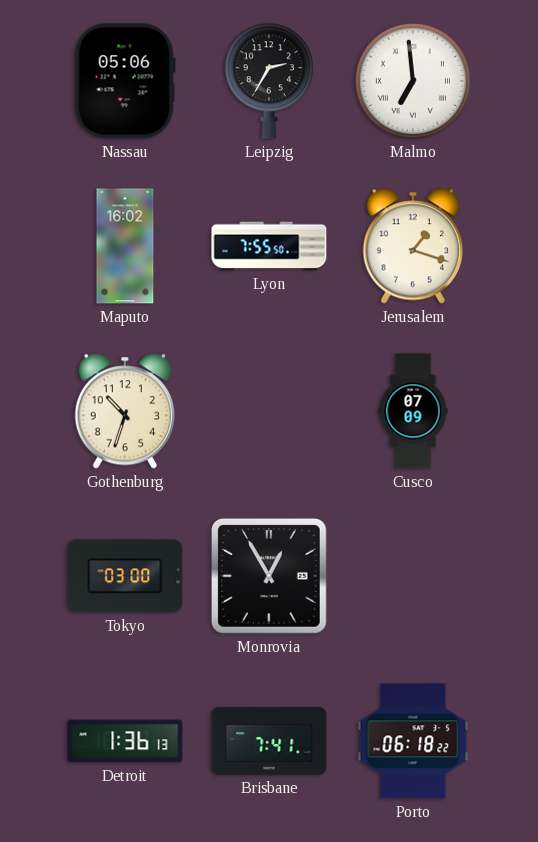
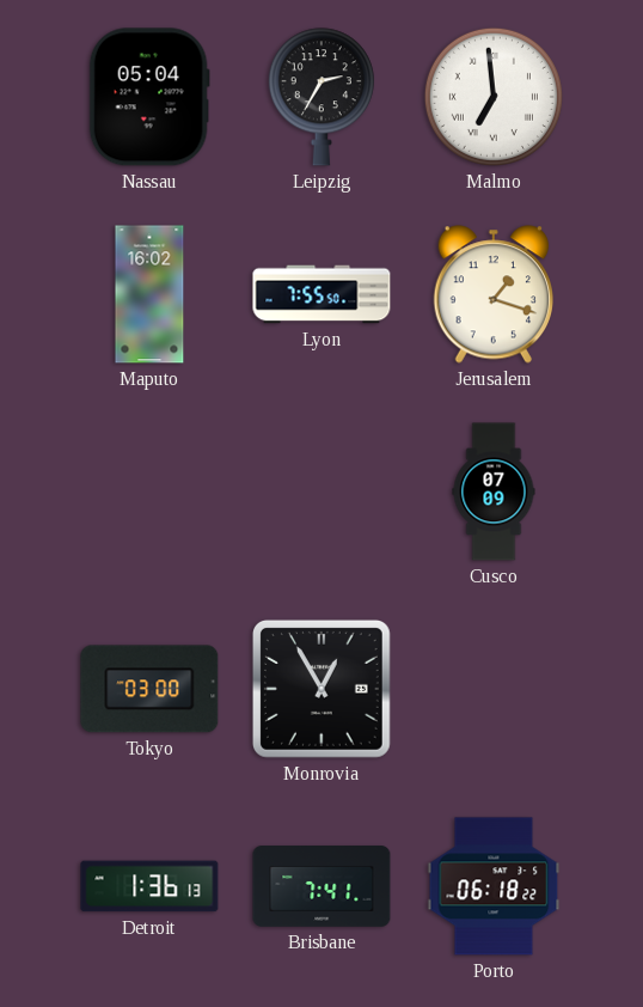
Nassau: 05:06 -> 05:04
Gothenburg: 10:33 -> none
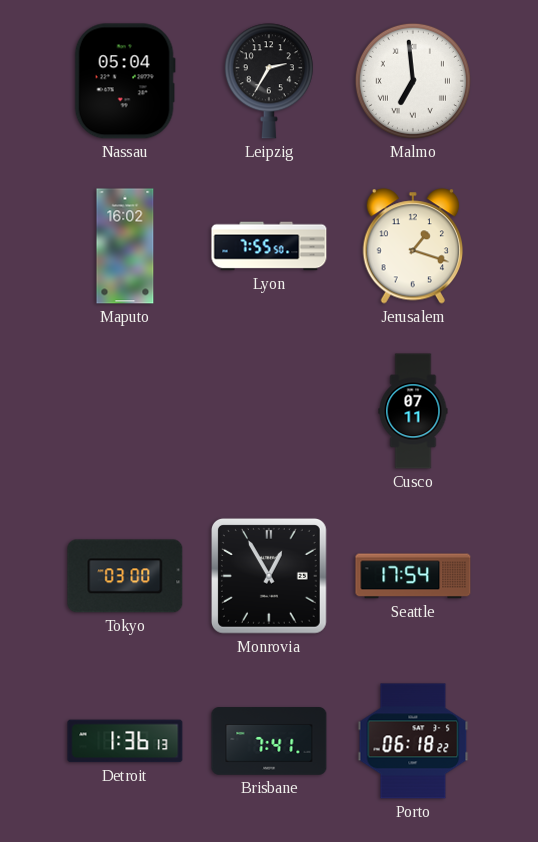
Cusco: 07:09 -> 07:11
Seattle: none -> 17:54
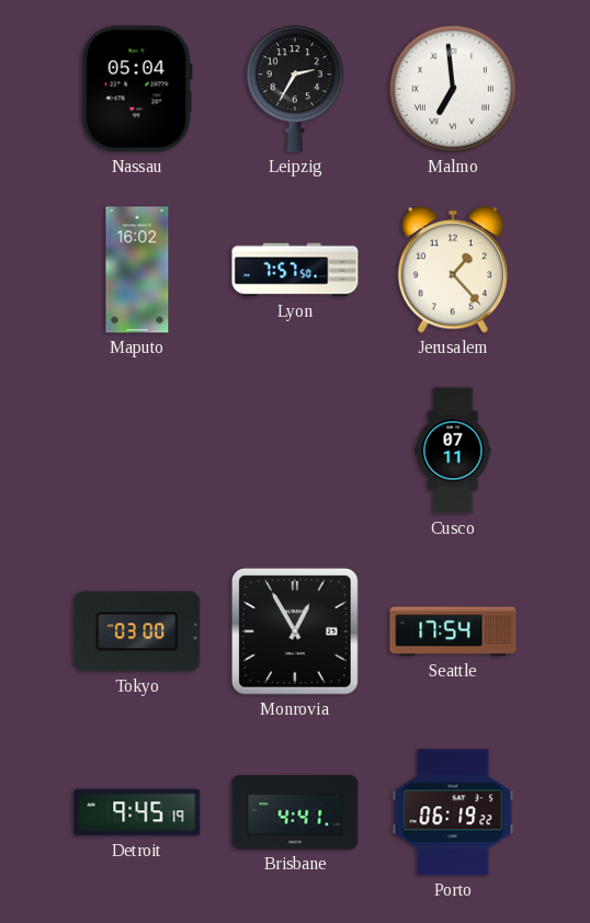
Lyon: 7:55 -> 7:57
Jerusalem: 1:18 -> 1:23
Detroit: 1:36 -> 9:45
Brisbane: 7:41 -> 4:41
Porto: 06:18 -> 06:19
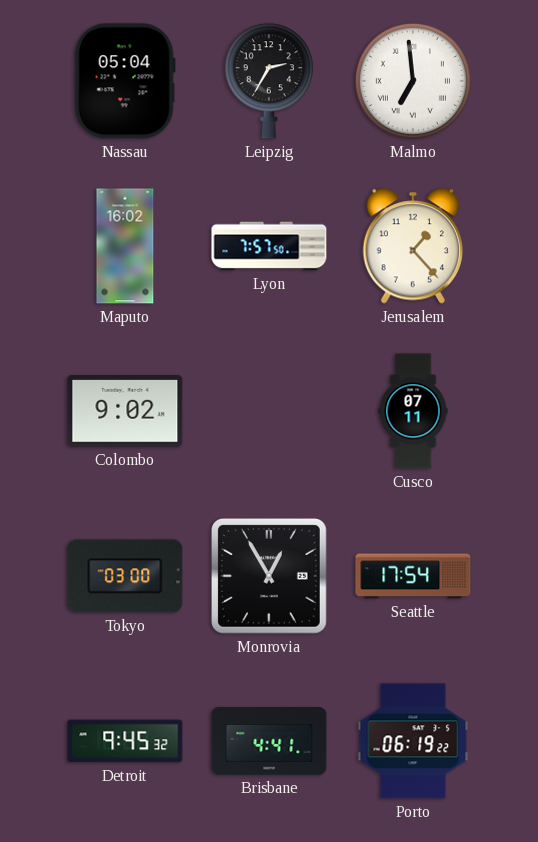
Colombo: none -> 9:02
Detroit: 9:45:19 -> 9:45:32
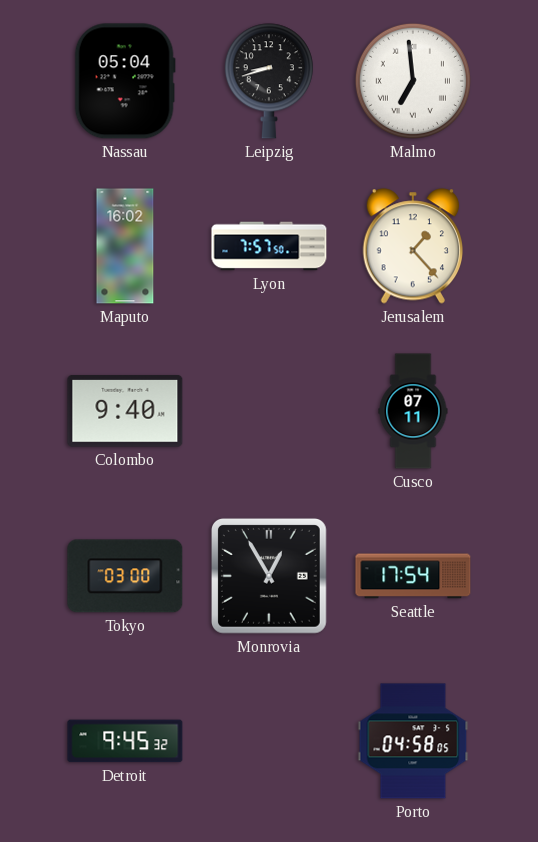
Leipzig: 2:35 -> 8:42
Colombo: 9:02 -> 9:40
Brisbane: 4:41 -> none
Porto: 06:19 -> 04:58
